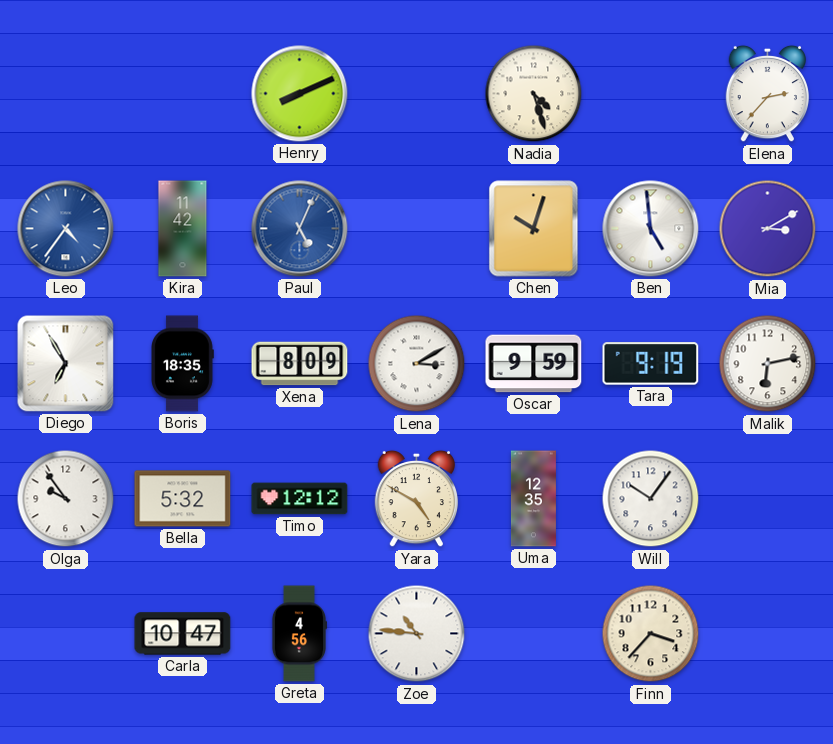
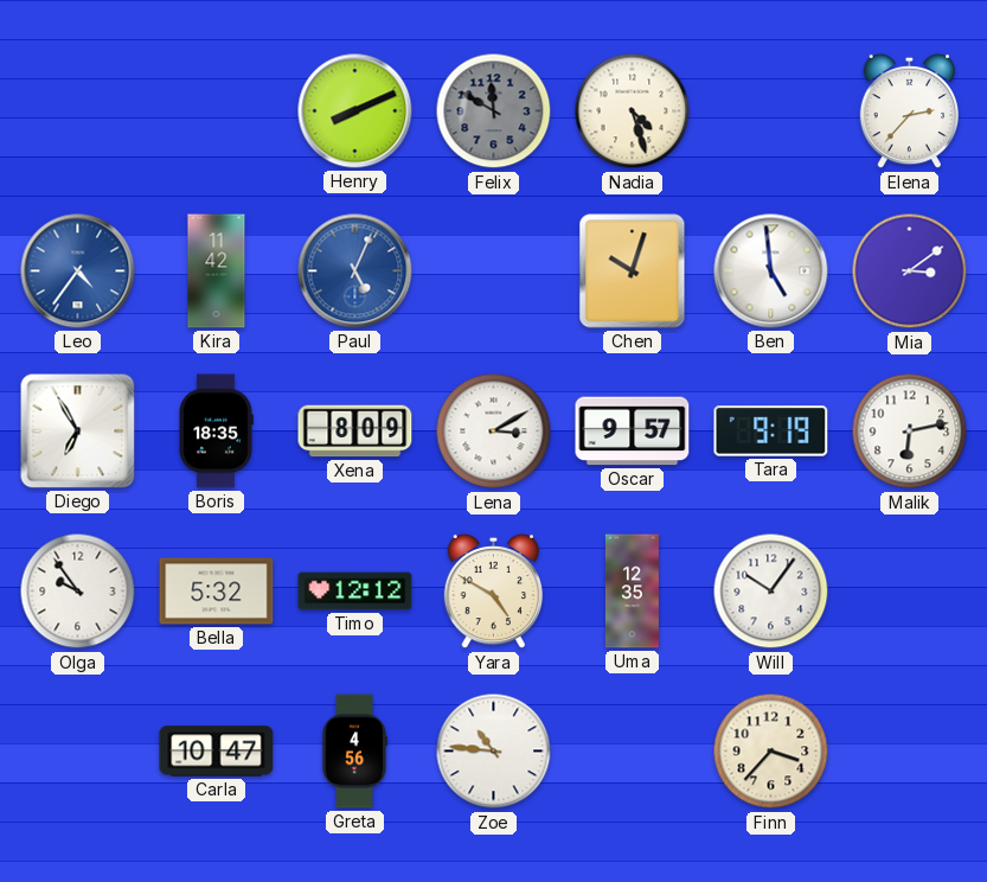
Felix: none -> 11:50
Mia: 3:10 -> 3:09
Oscar: 9:59 -> 9:57
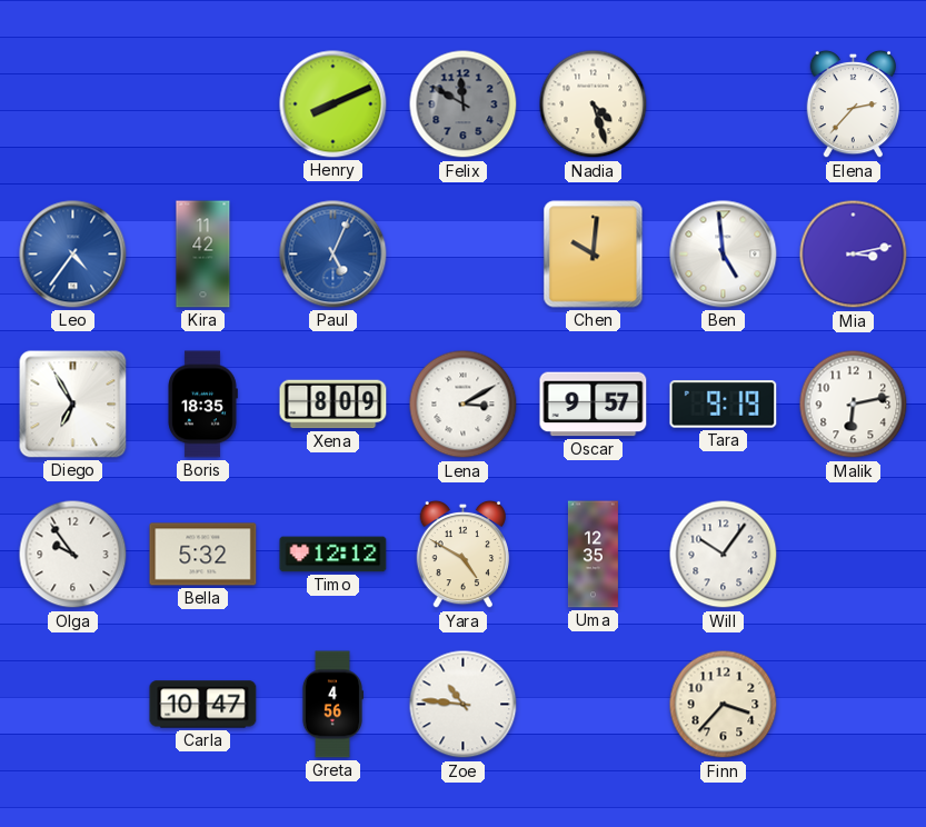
Chen: 10:03 -> 10:01
Mia: 3:09 -> 3:13
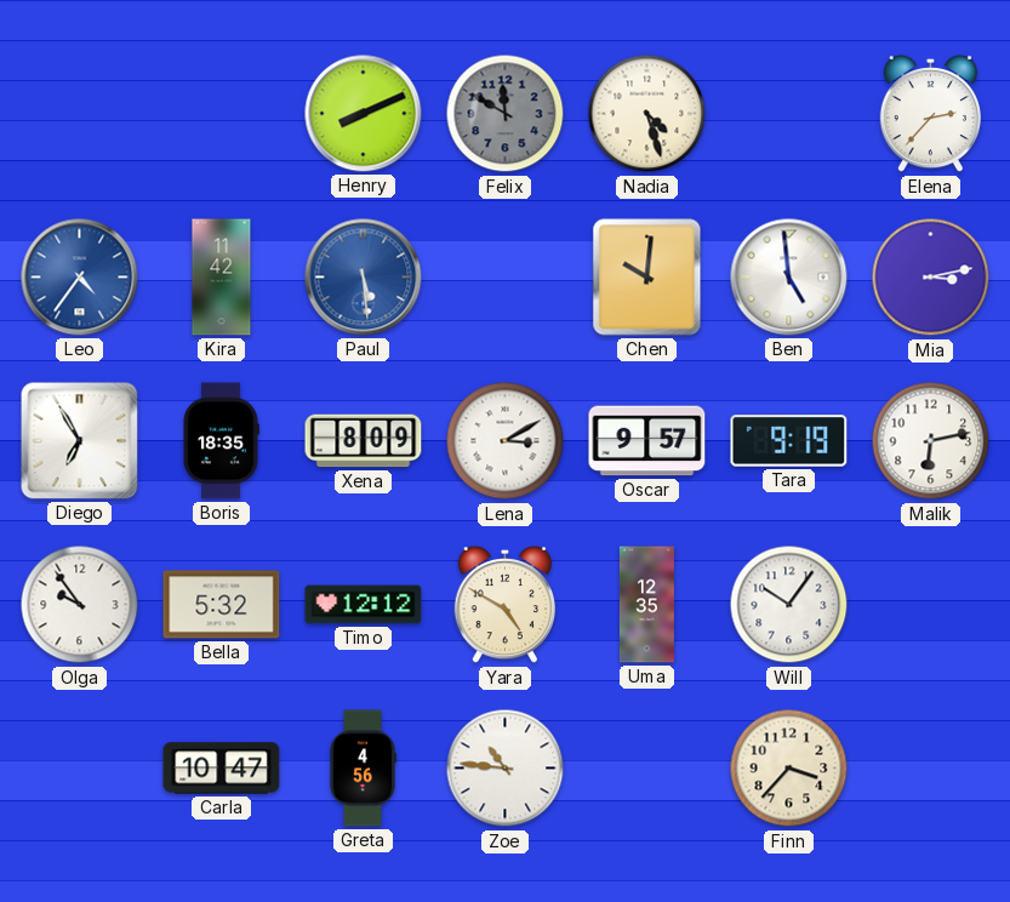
Paul: 5:04 -> 5:29
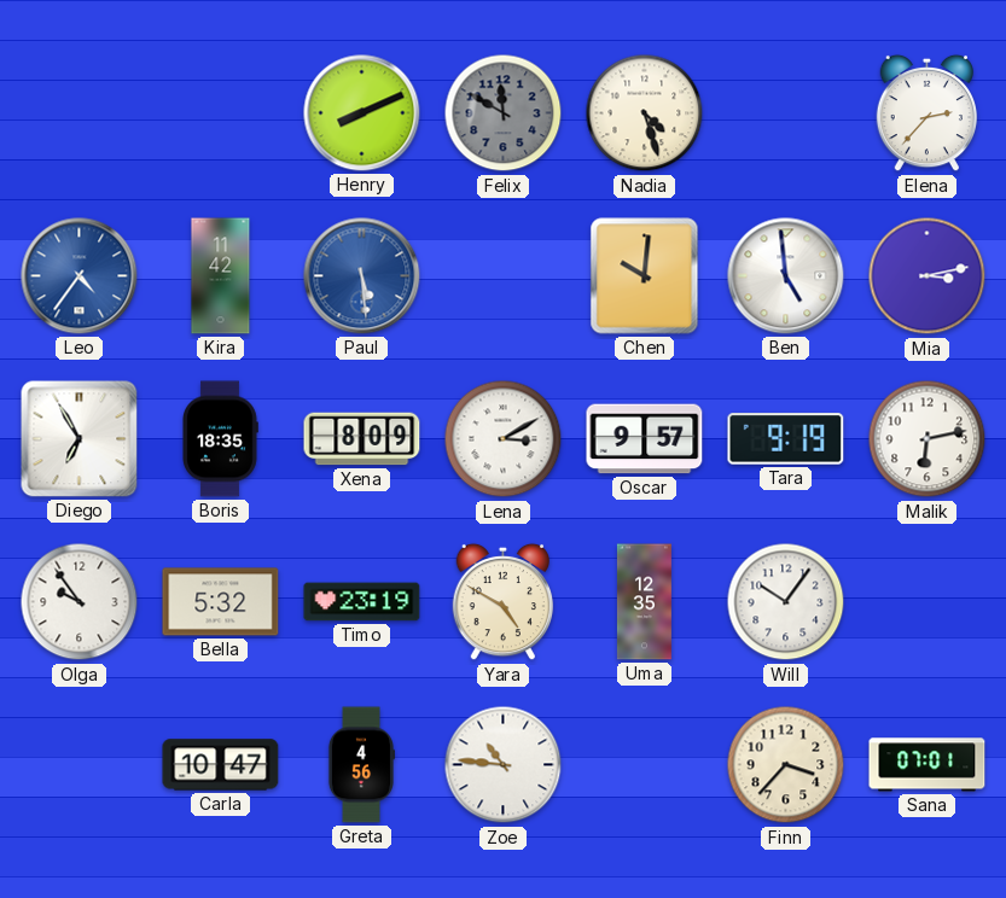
Timo: 12:12 -> 23:19
Sana: none -> 07:01
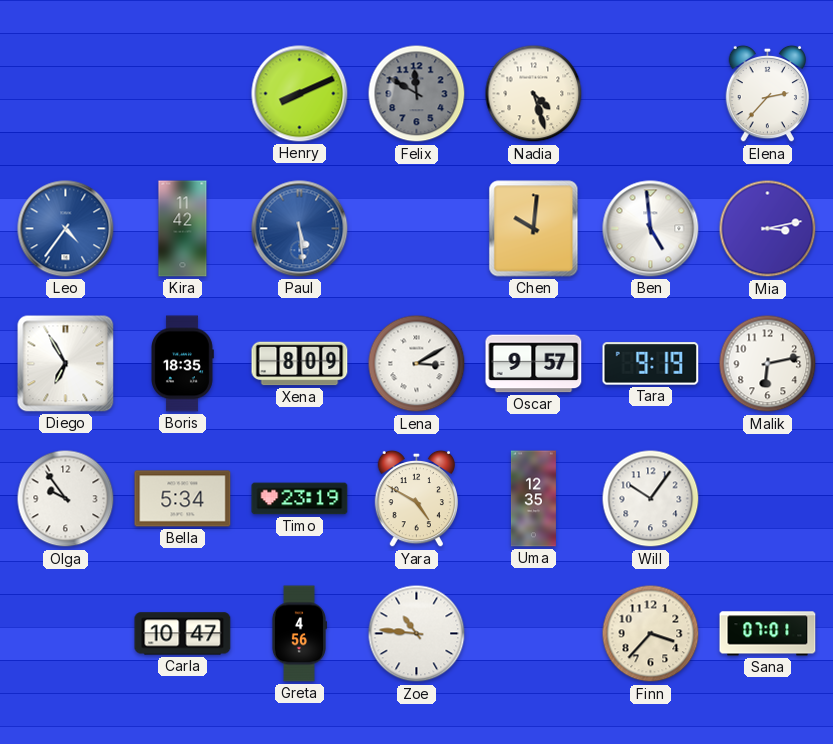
Bella: 5:32 -> 5:34
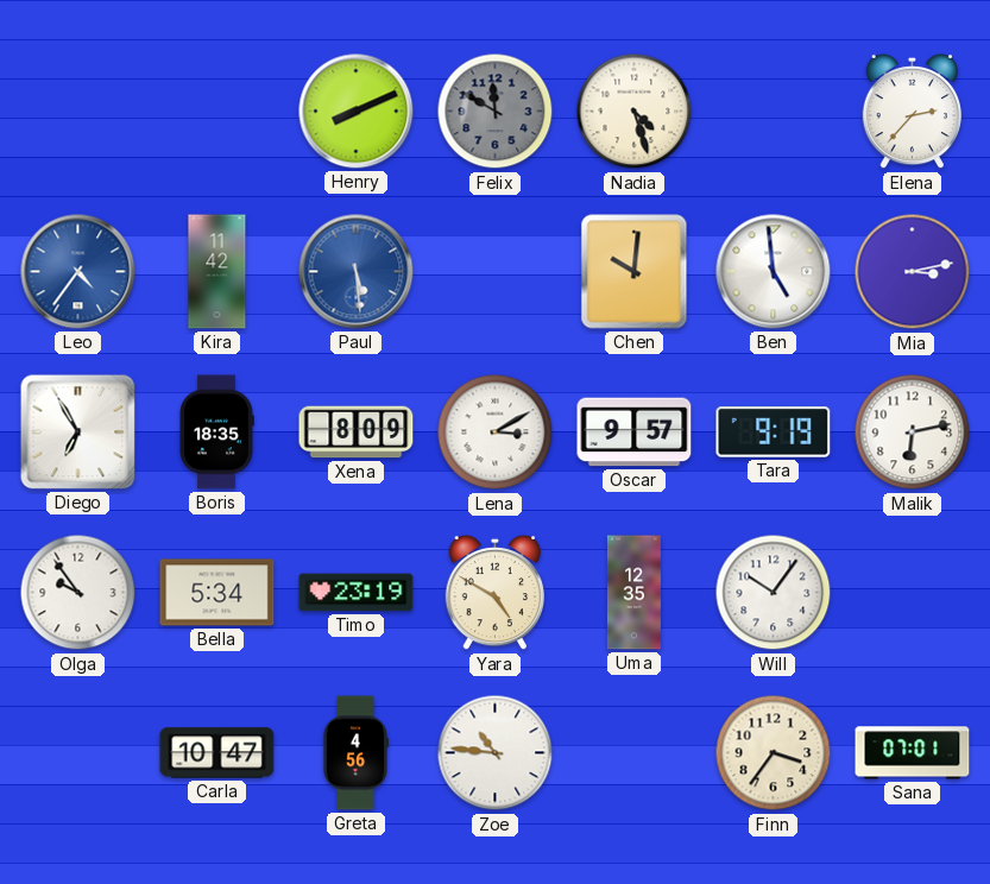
Finn: 3:37 -> 3:36
